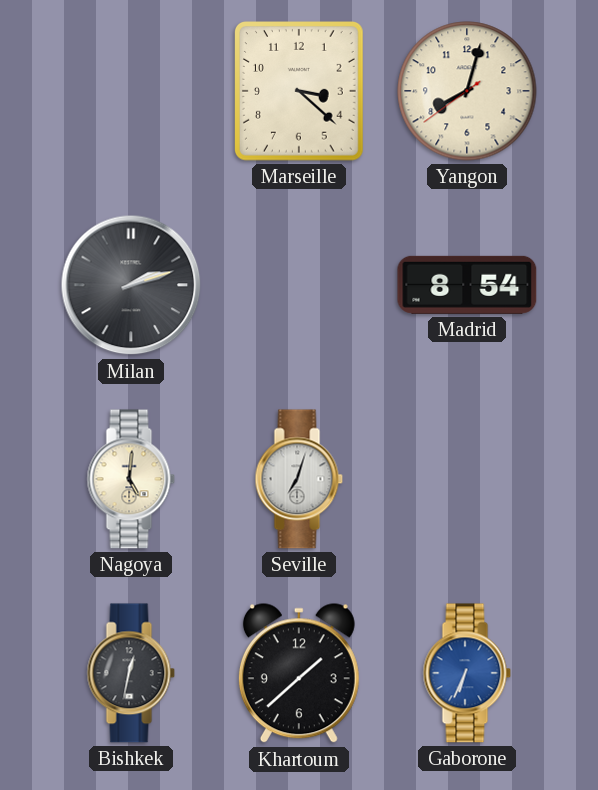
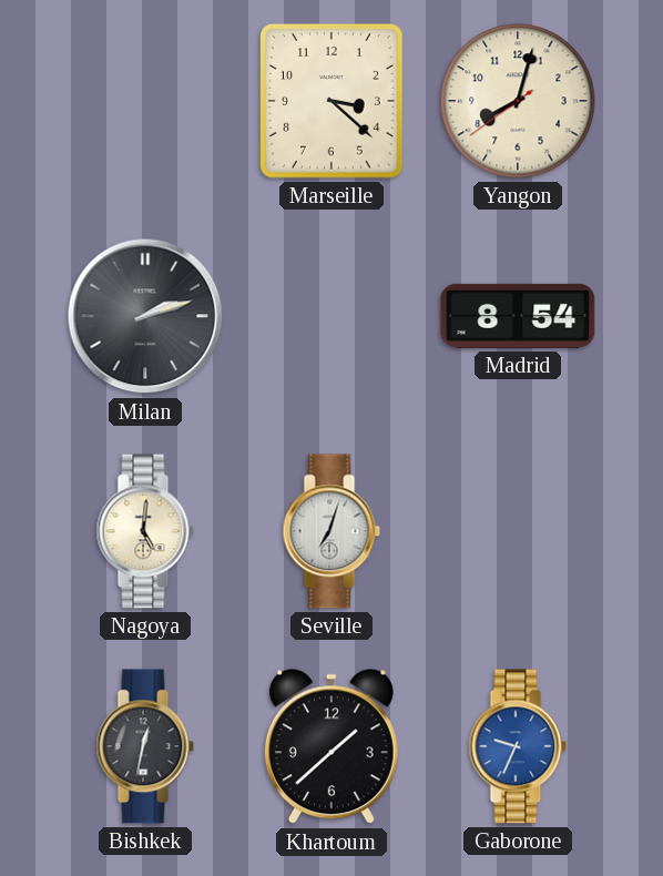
Gaborone: 6:34 -> 9:34
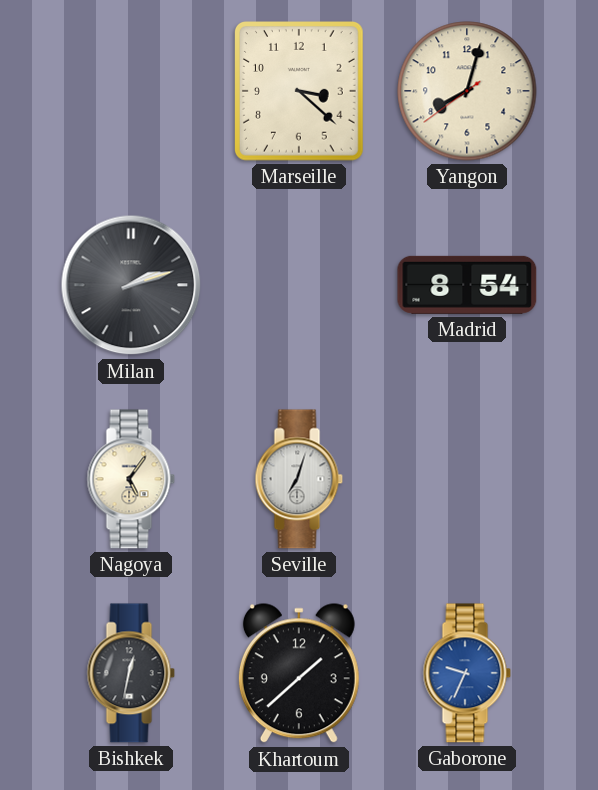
Nagoya: 5:01 -> 5:06
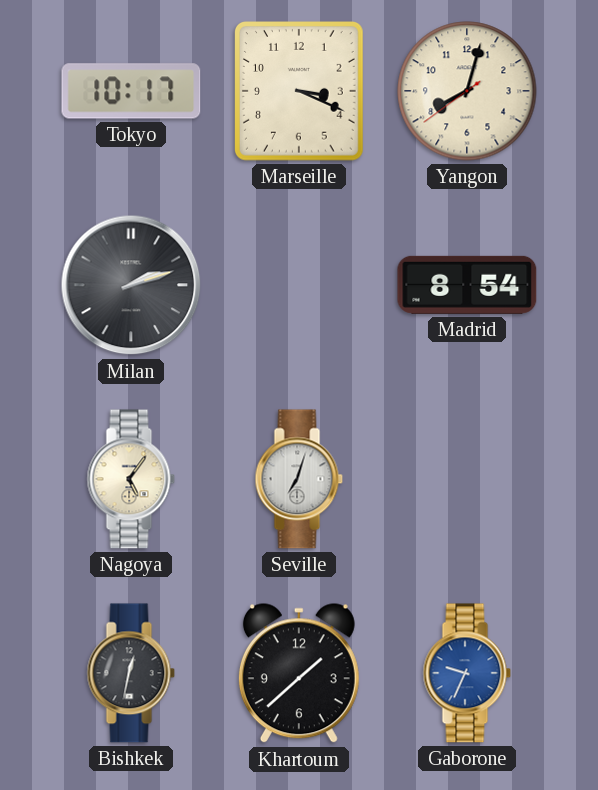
Tokyo: none -> 10:17
Marseille: 3:22 -> 3:19
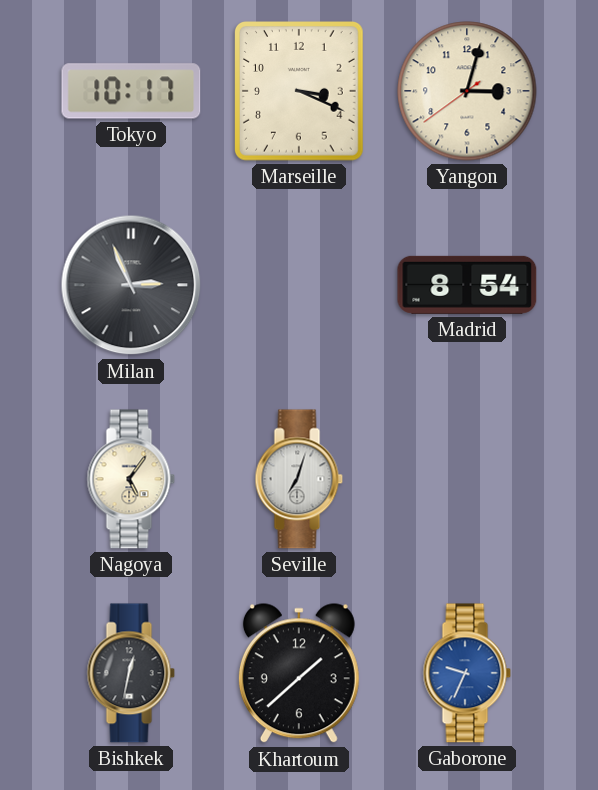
Yangon: 8:02 -> 3:02
Milan: 2:12 -> 2:56
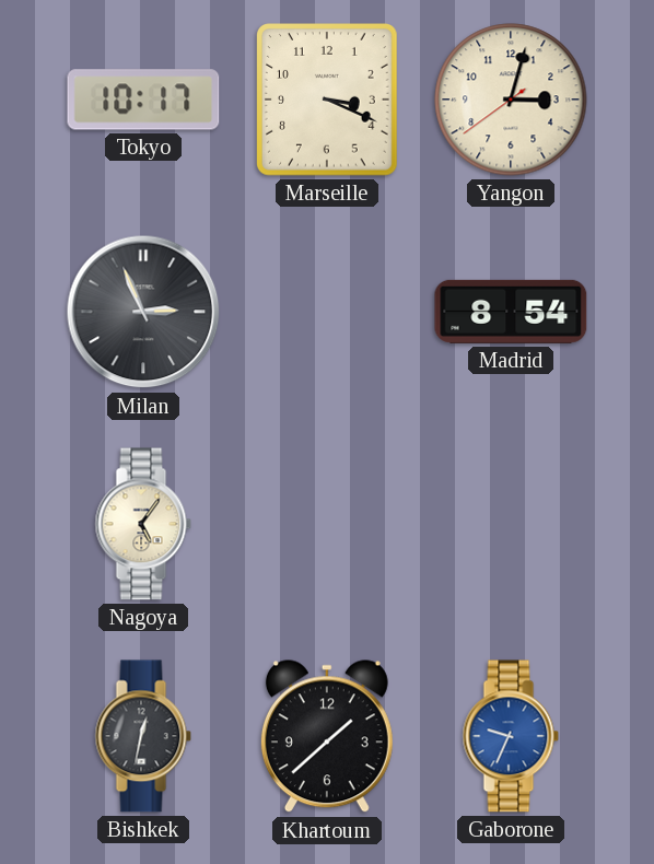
Seville: 7:03 -> none
